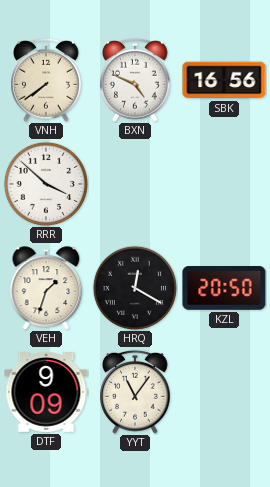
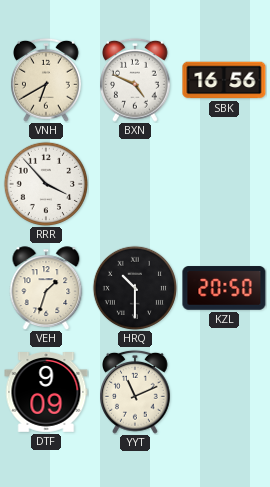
VNH: 7:39 -> 6:40
RRR: 3:52 -> 3:53
HRQ: 12:20 -> 10:30
YYT: 11:06 -> 11:11
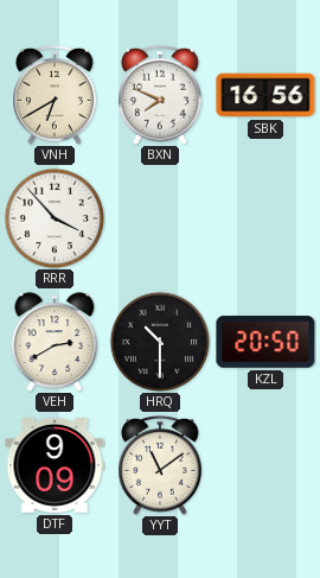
BXN: 4:49 -> 7:49
VEH: 1:33 -> 2:40
YYT: 11:11 -> 11:09
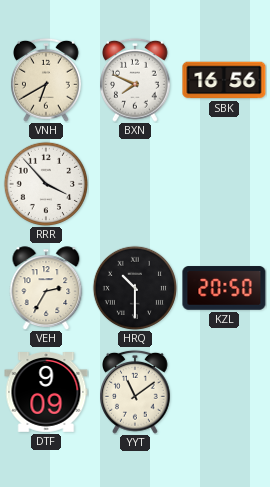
VEH: 2:40 -> 2:35
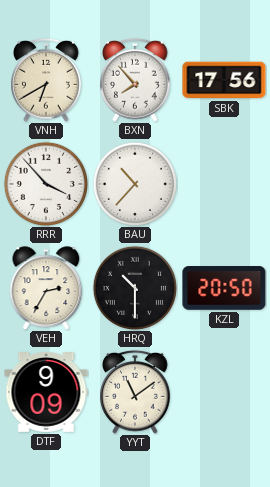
BXN: 7:49 -> 7:53
SBK: 16:56 -> 17:56
BAU: none -> 10:37
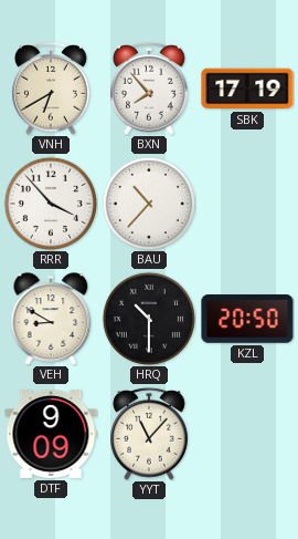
SBK: 17:56 -> 17:19
VEH: 2:35 -> 8:50
YYT: 11:09 -> 11:07
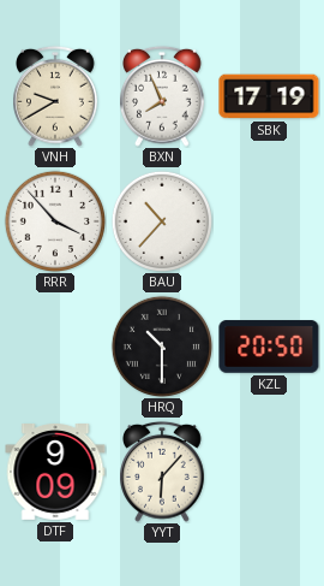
VNH: 6:40 -> 9:40
BXN: 7:53 -> 7:56
VEH: 8:50 -> none
YYT: 11:07 -> 6:07
